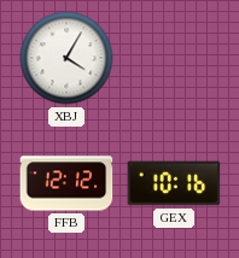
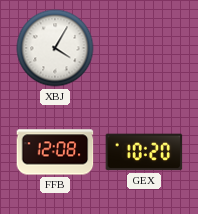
FFB: 12:12 -> 12:08
GEX: 10:16 -> 10:20
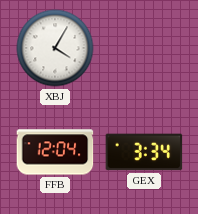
FFB: 12:08 -> 12:04
GEX: 10:20 -> 3:34
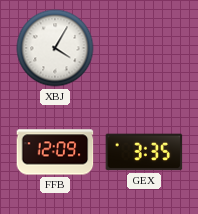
FFB: 12:04 -> 12:09
GEX: 3:34 -> 3:35
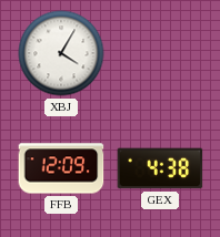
GEX: 3:35 -> 4:38
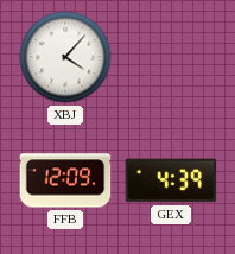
XBJ: 4:05 -> 4:07
GEX: 4:38 -> 4:39
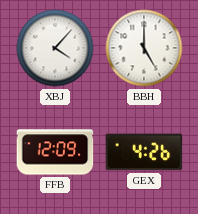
BBH: none -> 5:00
GEX: 4:39 -> 4:26
